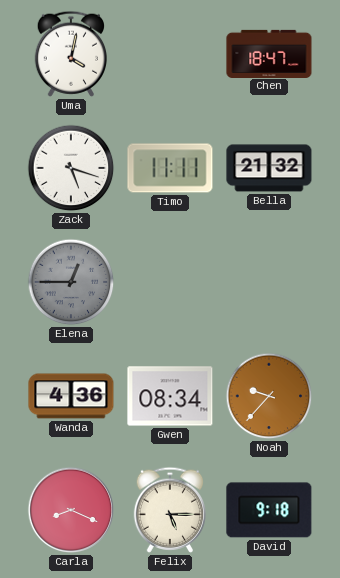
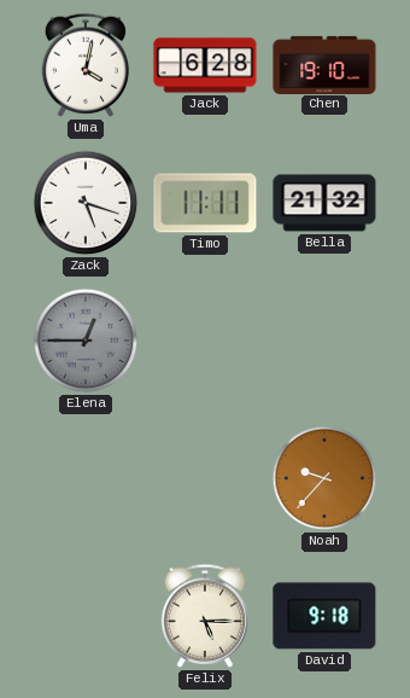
Jack: none -> 6:28
Chen: 18:47 -> 19:10
Wanda: 4:36 -> none
Gwen: 08:34 -> none
Carla: 8:19 -> none
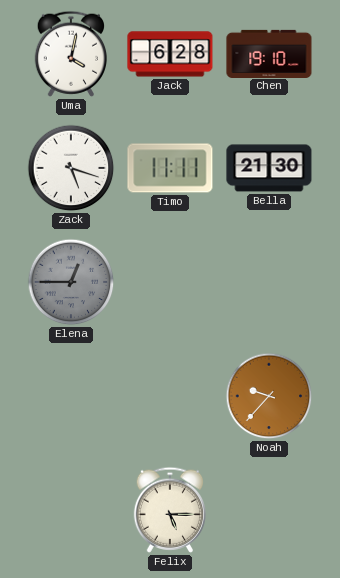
Bella: 21:32 -> 21:30
David: 9:18 -> none
